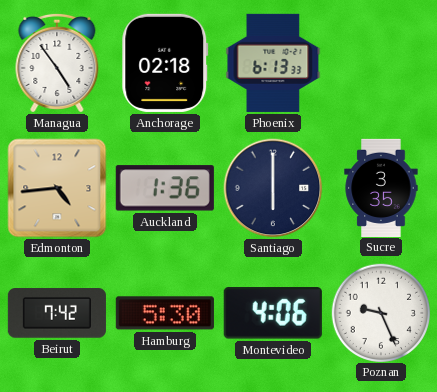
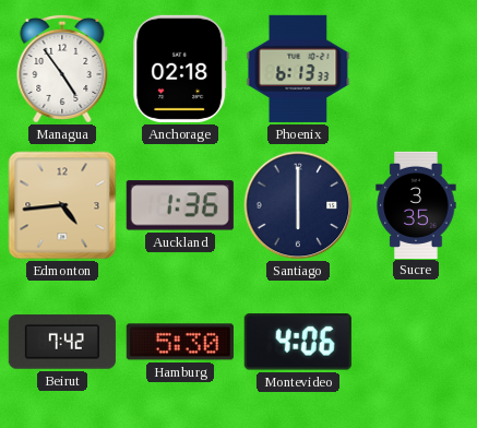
Poznan: 9:26 -> none
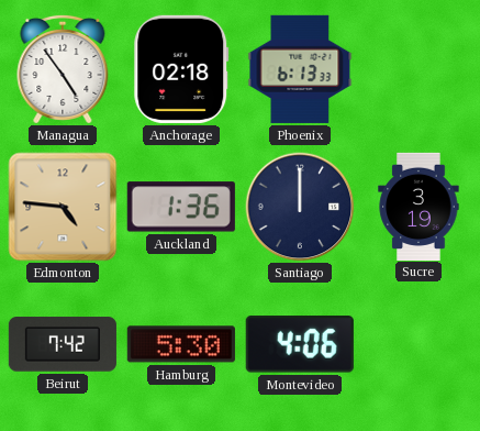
Edmonton: 4:44 -> 4:46
Santiago: 6:00 -> 12:00
Sucre: 3:35 -> 3:19
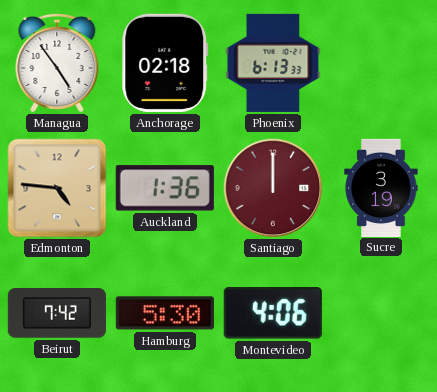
Santiago dial: navy -> burgundy
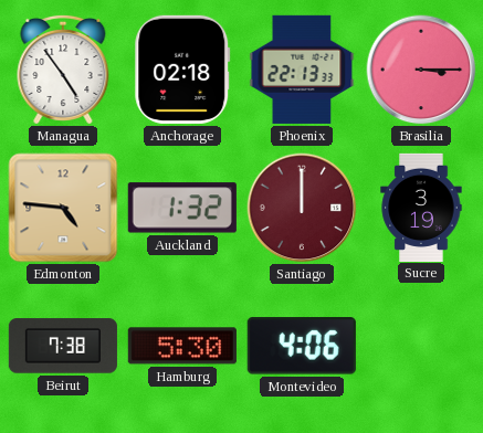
Phoenix: 6:13 -> 22:13
Brasilia: none -> 3:15
Auckland: 1:36 -> 1:32
Beirut: 7:42 -> 7:38
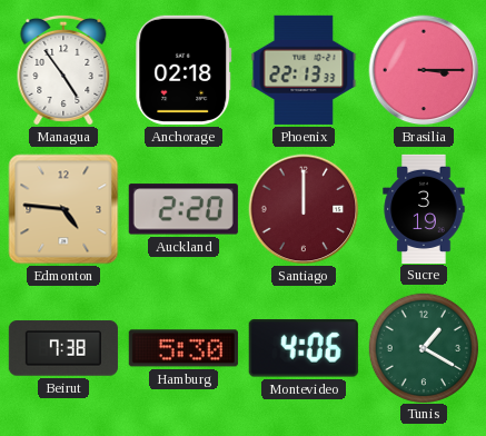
Auckland: 1:32 -> 2:20
Tunis: none -> 1:20
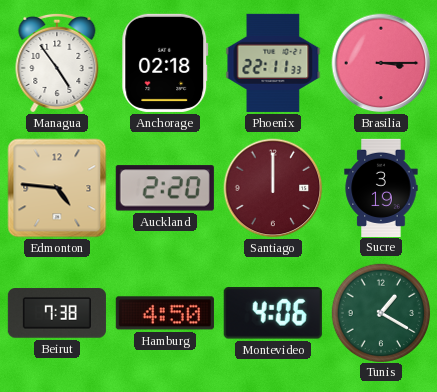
Phoenix: 22:13 -> 22:11
Hamburg: 5:30 -> 4:50
